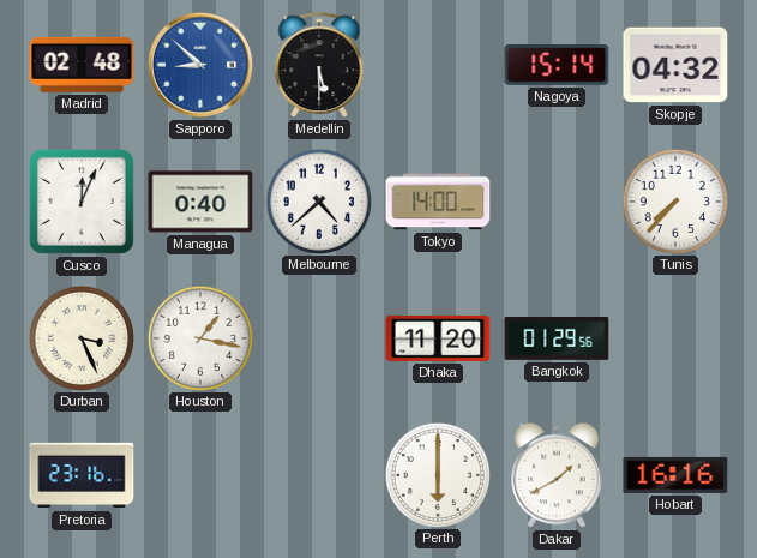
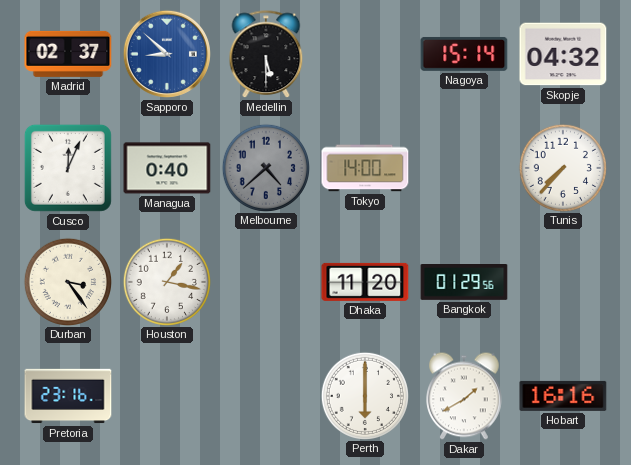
Madrid: 02:48 -> 02:37
Melbourne dial: white -> grey
Durban: 3:26 -> 3:24
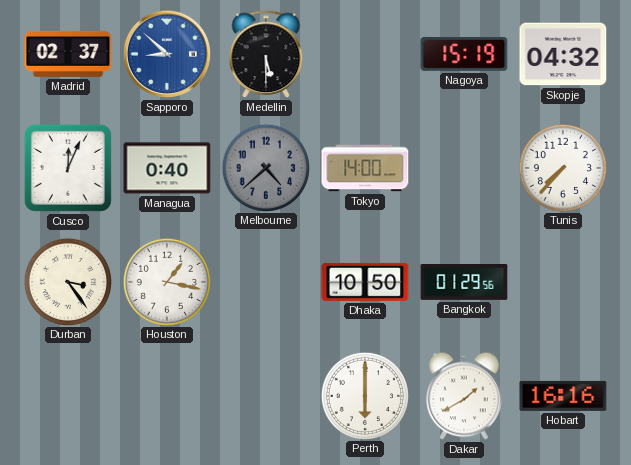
Nagoya: 15:14 -> 15:19
Dhaka: 11:20 -> 10:50
Pretoria: 23:16 -> none
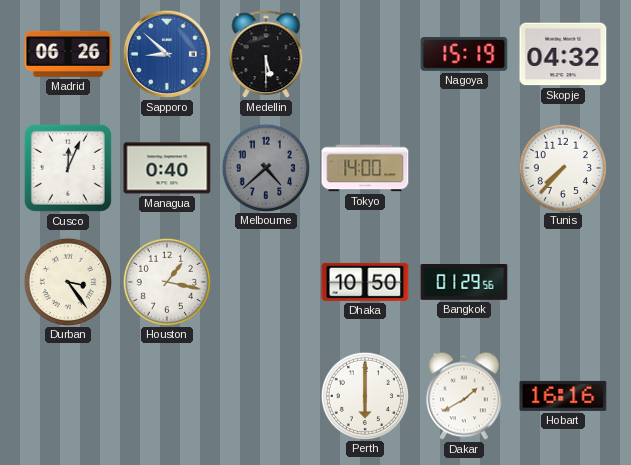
Madrid: 02:37 -> 06:26
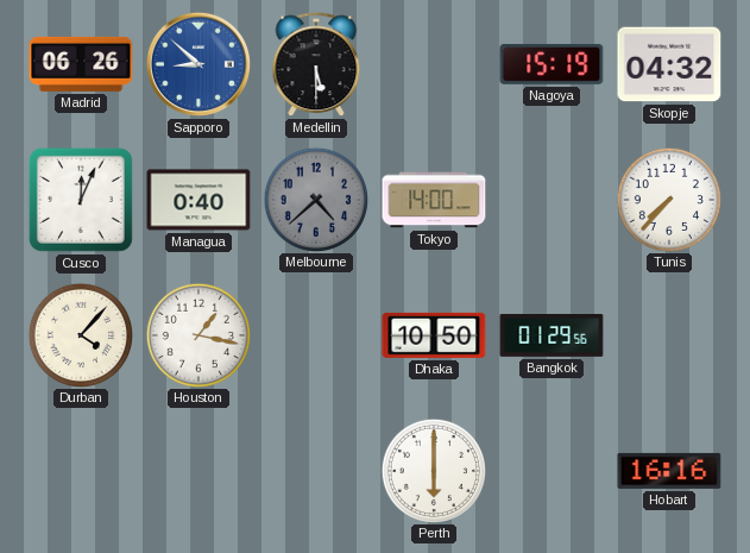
Durban: 3:24 -> 4:07
Dakar: 1:40 -> none
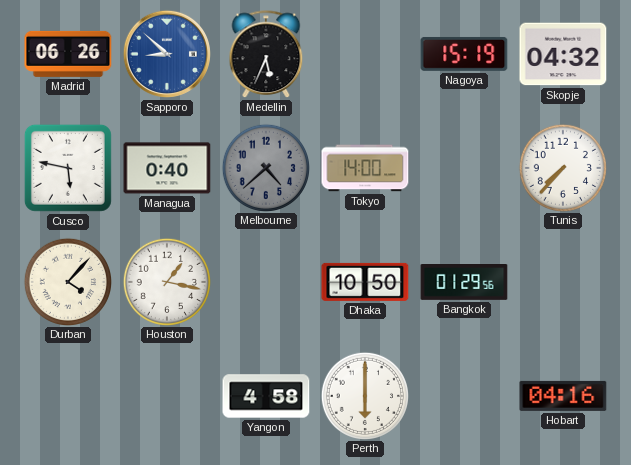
Medellin: 5:30 -> 5:34
Cusco: 12:04 -> 5:47
Yangon: none -> 4:58
Hobart: 16:16 -> 04:16
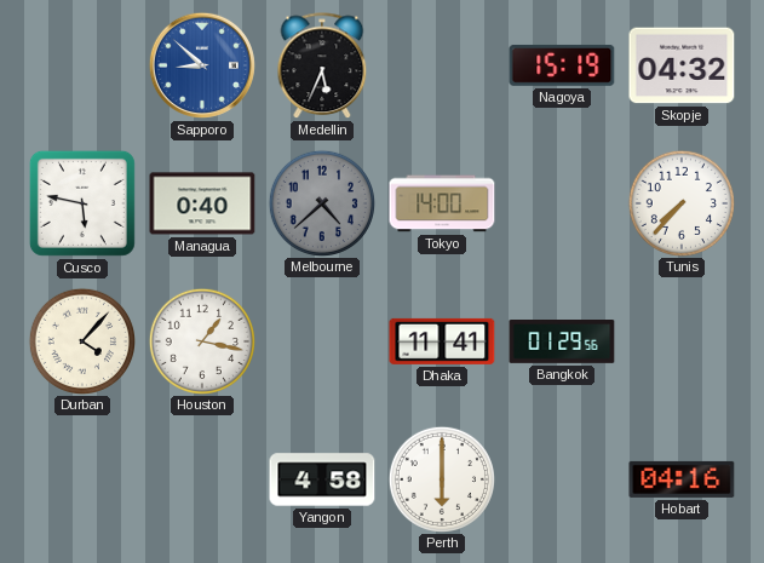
Madrid: 06:26 -> none
Dhaka: 10:50 -> 11:41
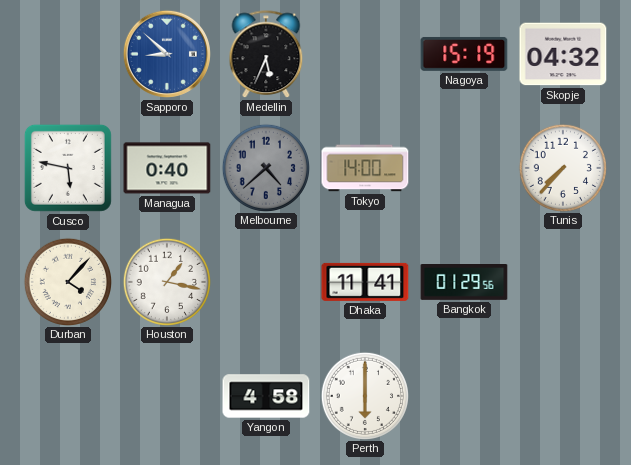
Hobart: 04:16 -> none
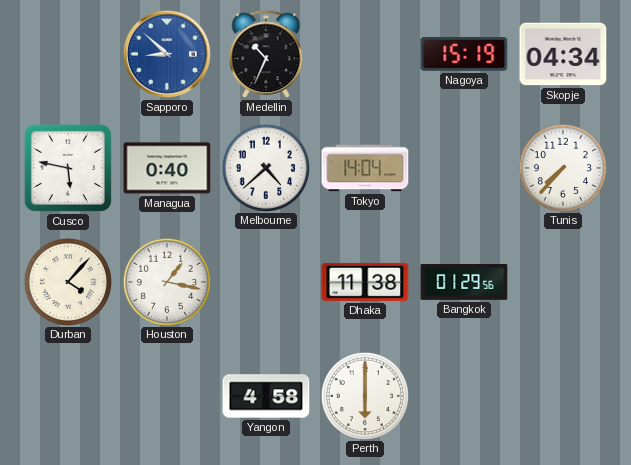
Medellin: 5:34 -> 10:34
Skopje: 04:32 -> 04:34
Melbourne dial: grey -> white
Tokyo: 14:00 -> 14:04
Dhaka: 11:41 -> 11:38
